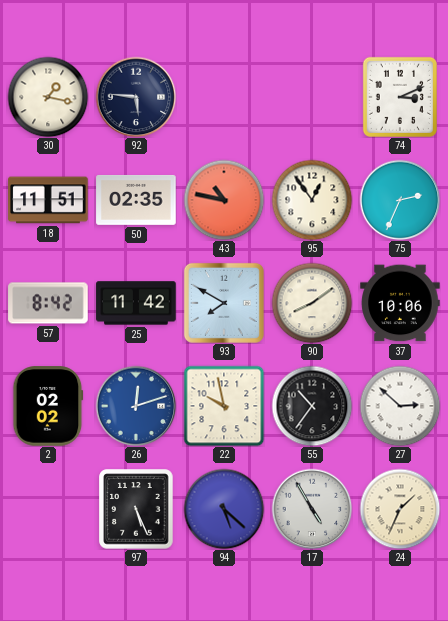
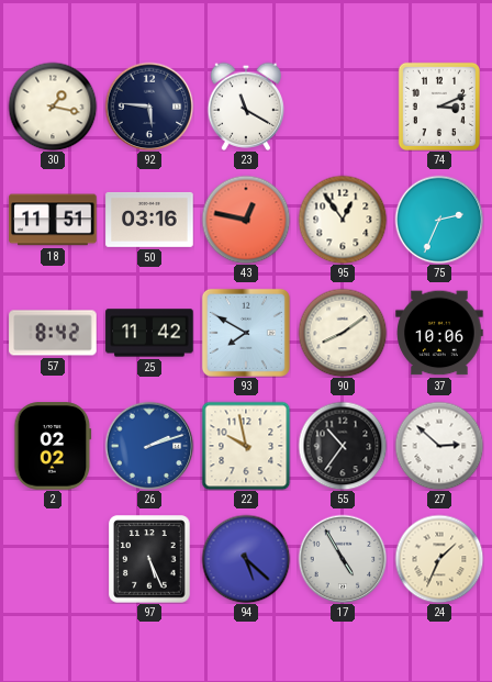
23: none -> 11:20
50: 02:35 -> 03:16
43: 10:47 -> 12:47
26: 12:12 -> 2:12
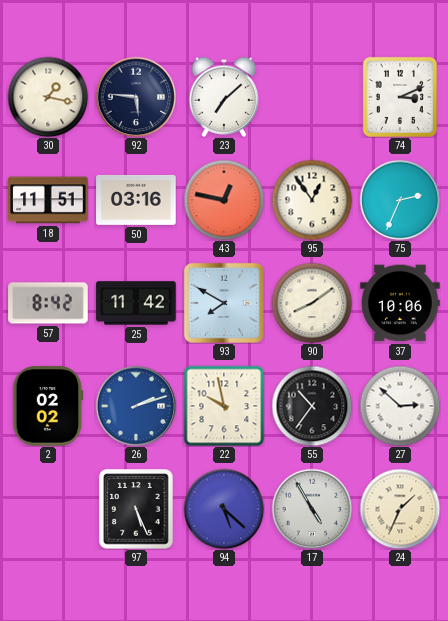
23: 11:20 -> 7:08
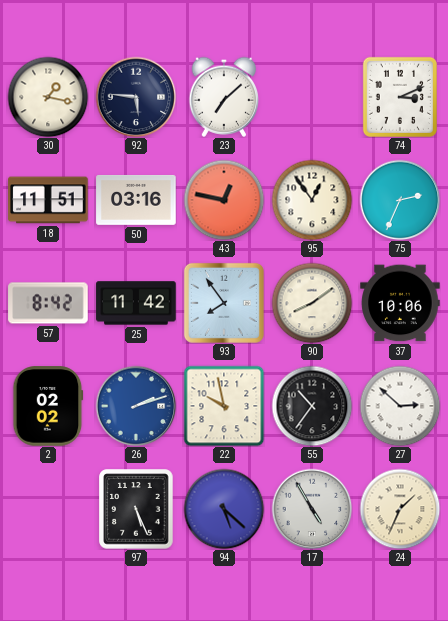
93: 7:50 -> 7:54
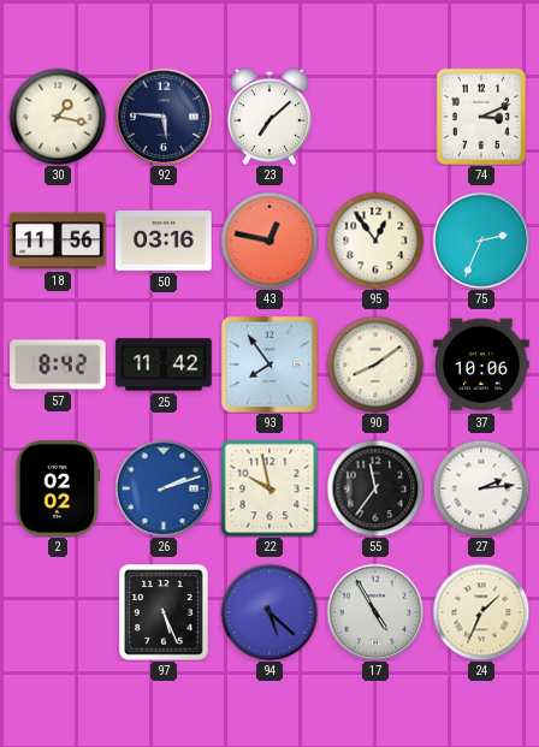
18: 11:51 -> 11:56
55: 10:36 -> 11:36
27: 2:52 -> 2:14
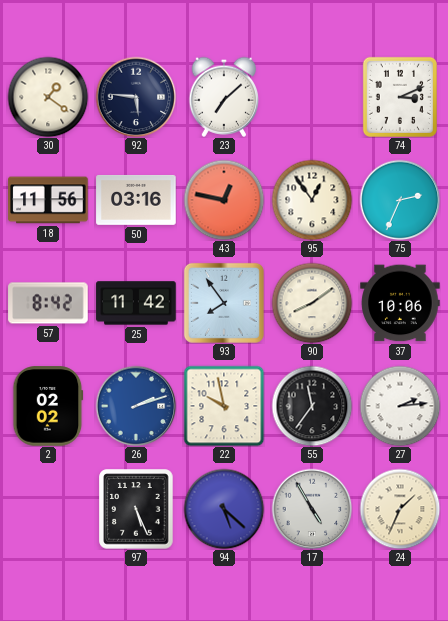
30: 1:17 -> 1:21
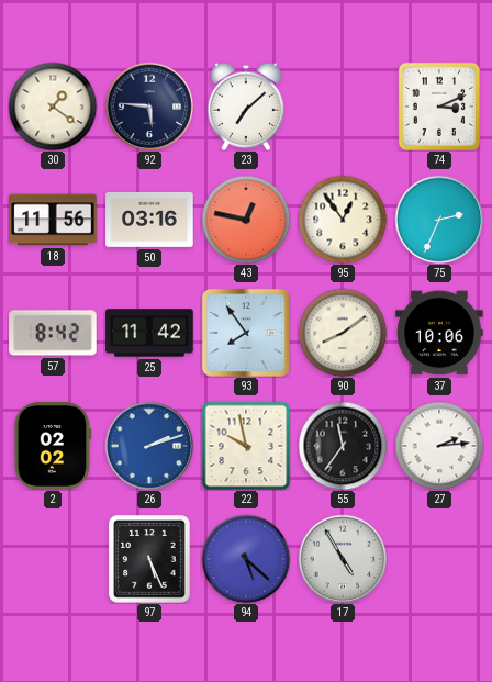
24: 1:34 -> none
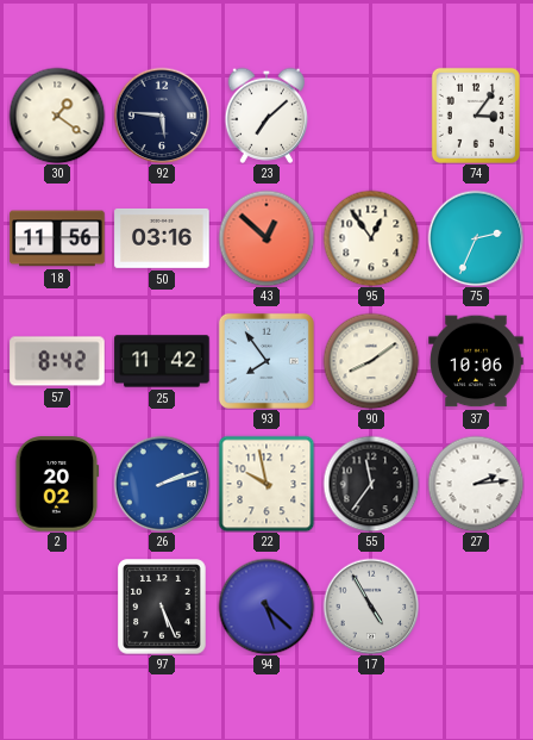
74: 3:11 -> 3:06
43: 12:47 -> 12:52
2: 02:02 -> 20:02
